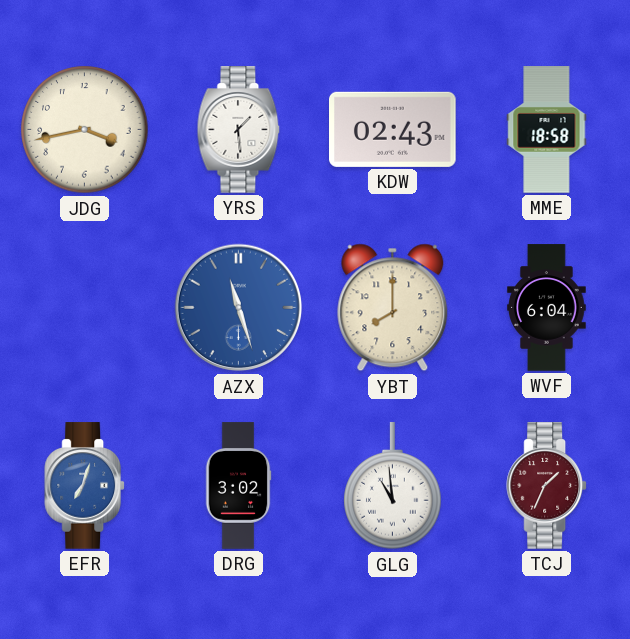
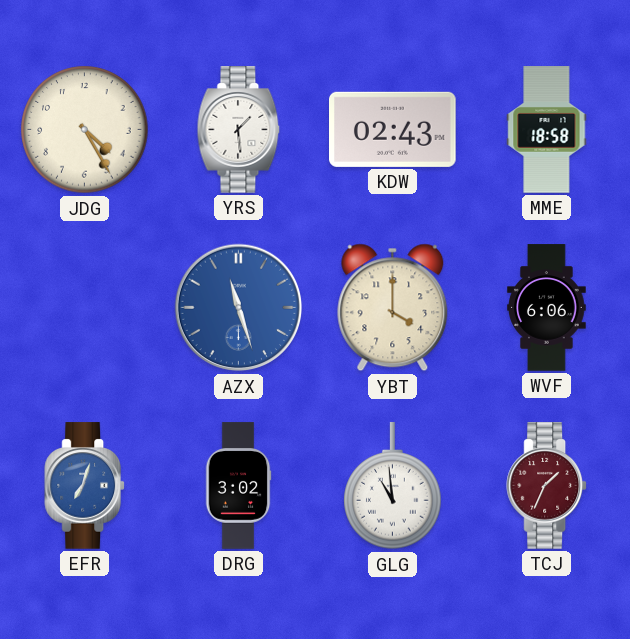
JDG: 3:43 -> 4:25
YBT: 8:00 -> 4:00
WVF: 6:04 -> 6:06
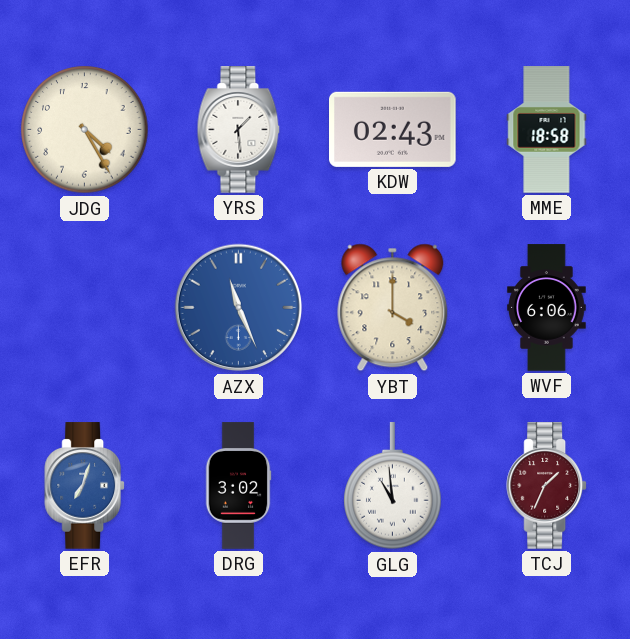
AZX: 11:27 -> 11:26
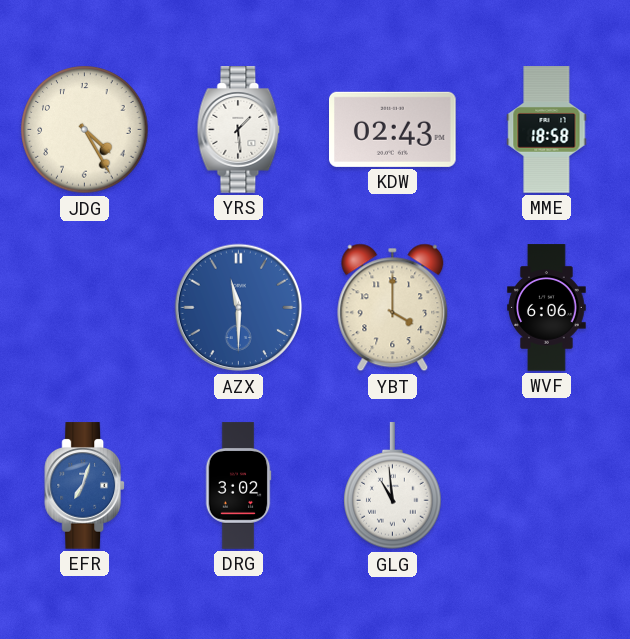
AZX: 11:26 -> 11:30
TCJ: 1:34 -> none
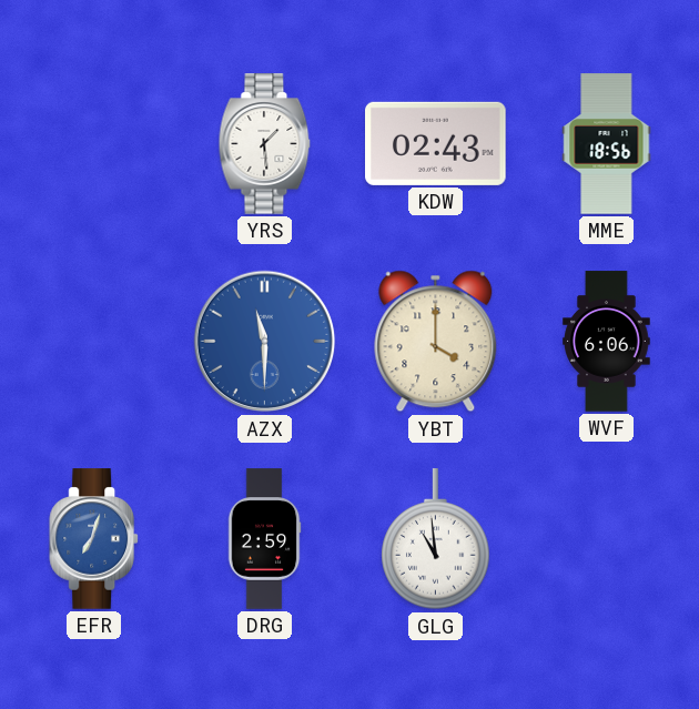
JDG: 4:25 -> none
MME: 18:58 -> 18:56
DRG: 3:02 -> 2:59
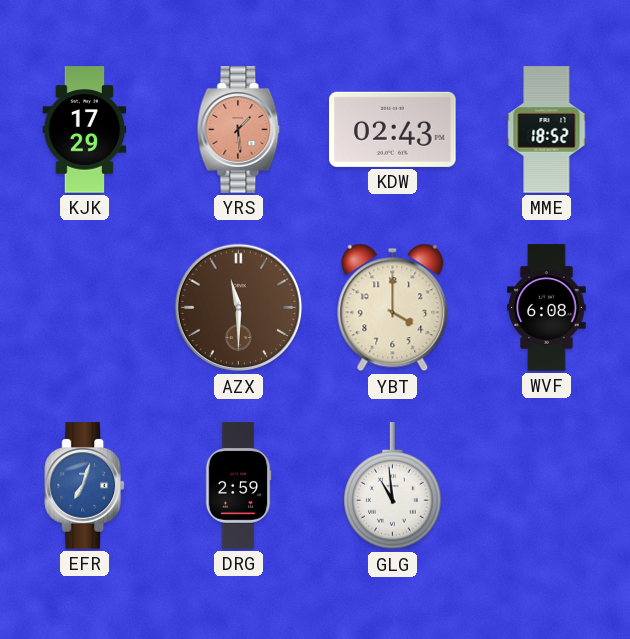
KJK: none -> 17:29
YRS dial: white -> salmon
MME: 18:56 -> 18:52
AZX dial: blue -> brown
WVF: 6:06 -> 6:08
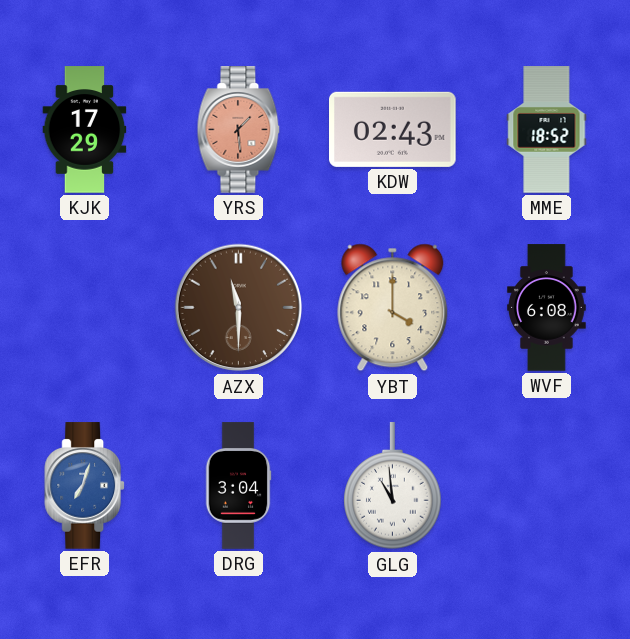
DRG: 2:59 -> 3:04
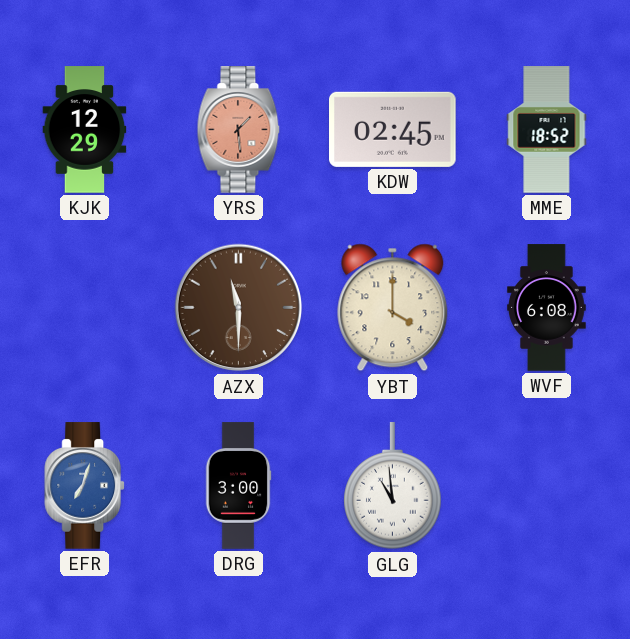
KJK: 17:29 -> 12:29
KDW: 02:43 -> 02:45
DRG: 3:04 -> 3:00
